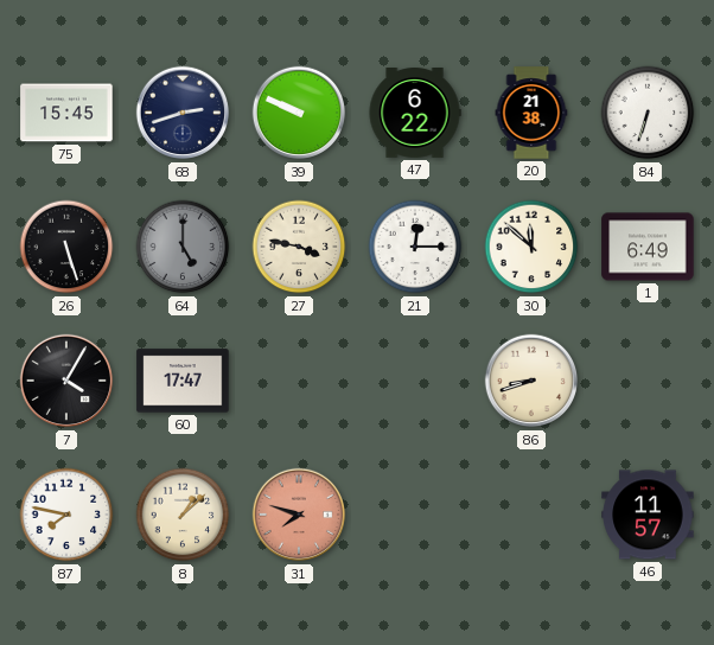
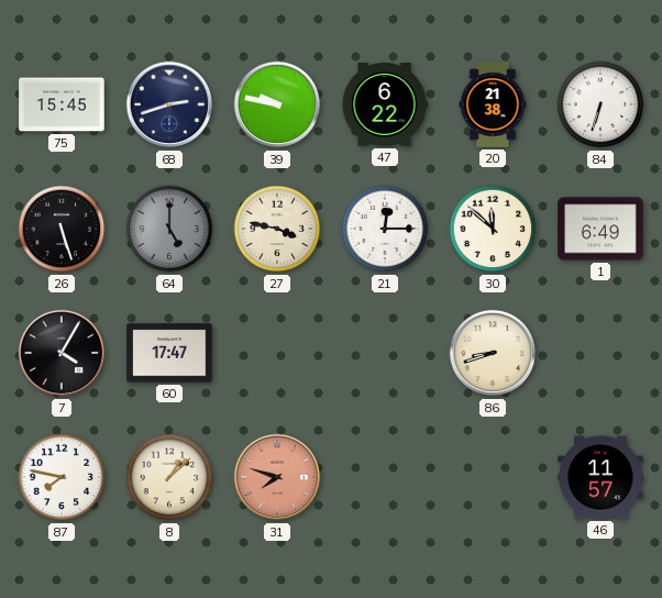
39: 9:49 -> 9:47
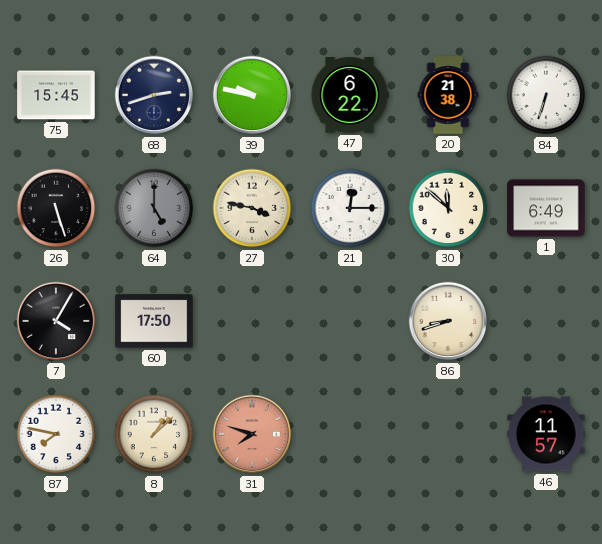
60: 17:47 -> 17:50
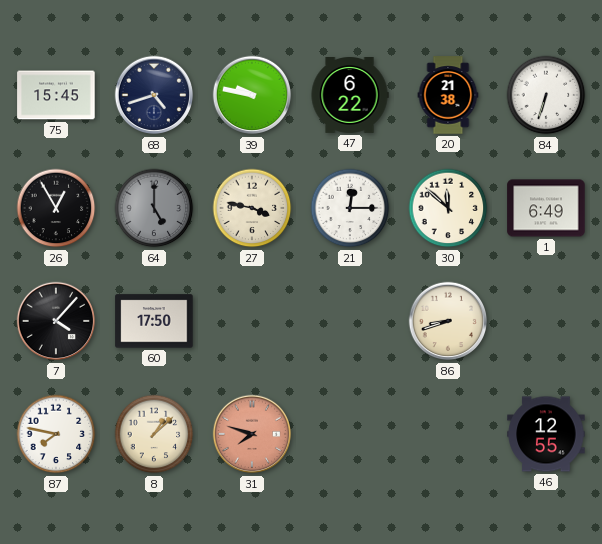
68: 2:42 -> 4:42
26: 5:27 -> 12:55
7: 4:05 -> 4:07
46: 11:57 -> 12:55
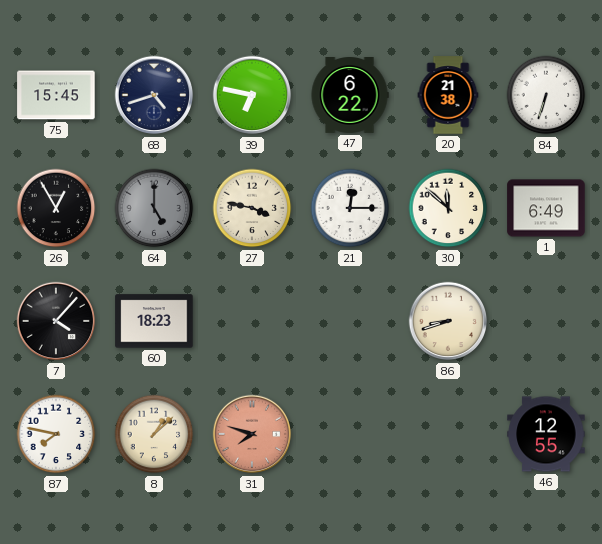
39: 9:47 -> 6:47
60: 17:50 -> 18:23
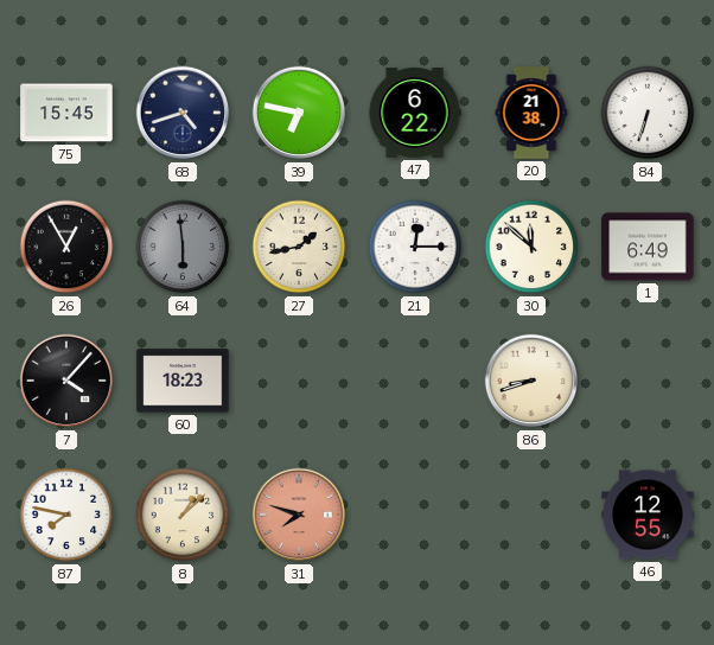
64: 5:00 -> 5:59
27: 3:47 -> 1:43
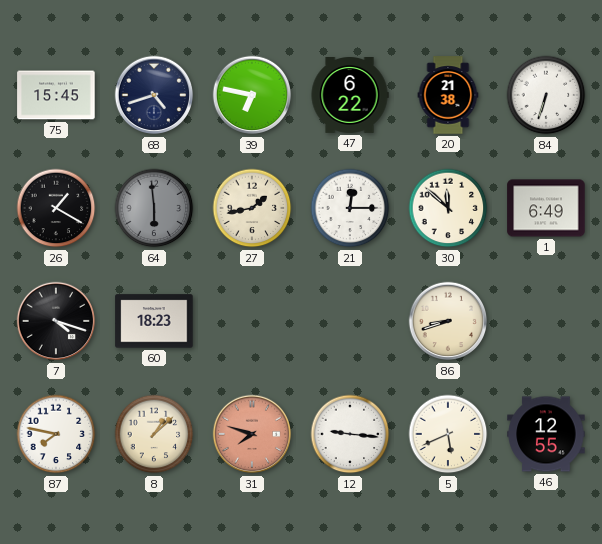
26: 12:55 -> 1:20
7: 4:07 -> 4:18
12: none -> 9:16
5: none -> 5:41
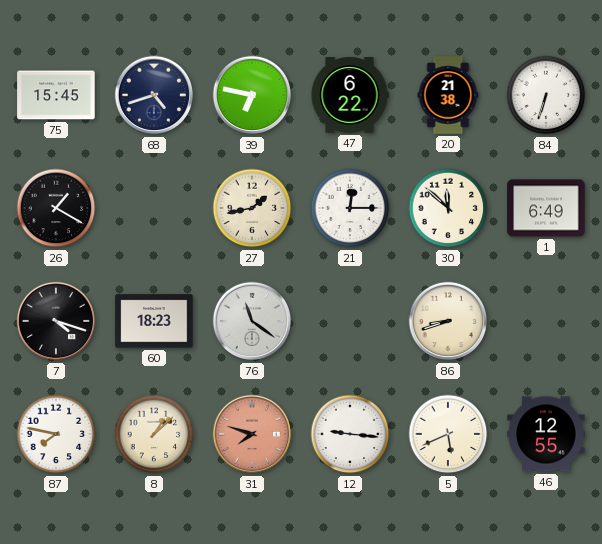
64: 5:59 -> none
76: none -> 11:21
